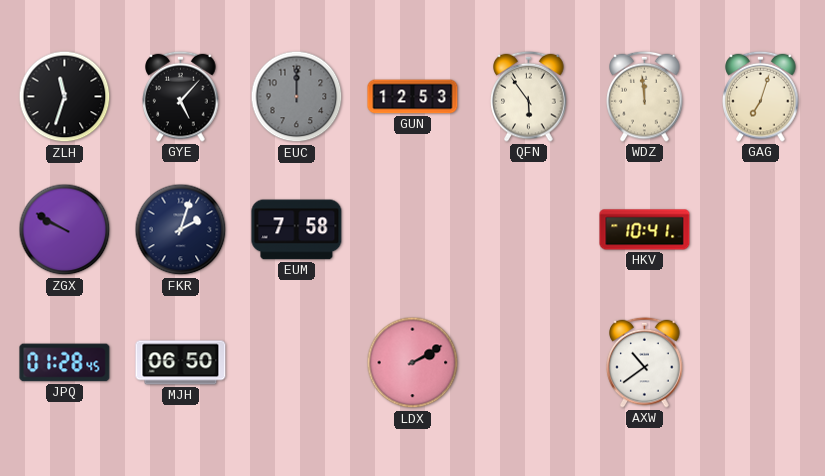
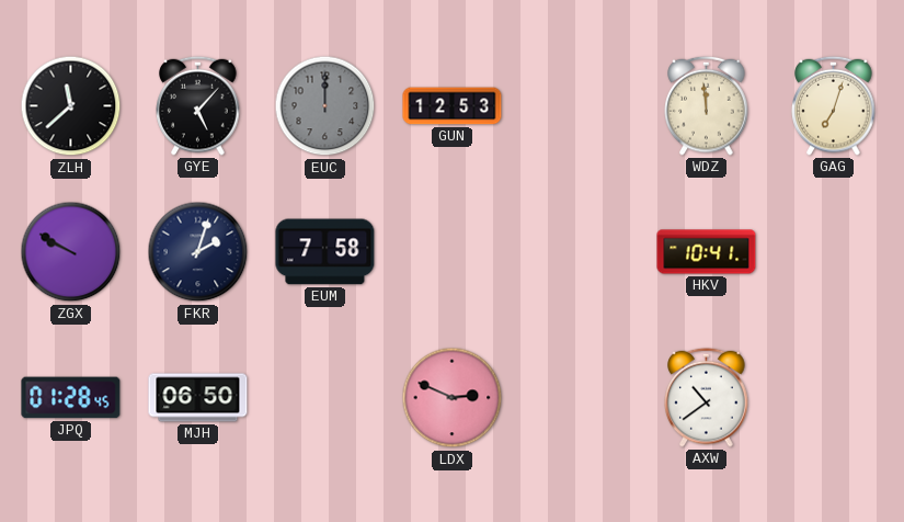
ZLH: 11:33 -> 11:38
QFN: 5:54 -> none
LDX: 2:10 -> 2:49
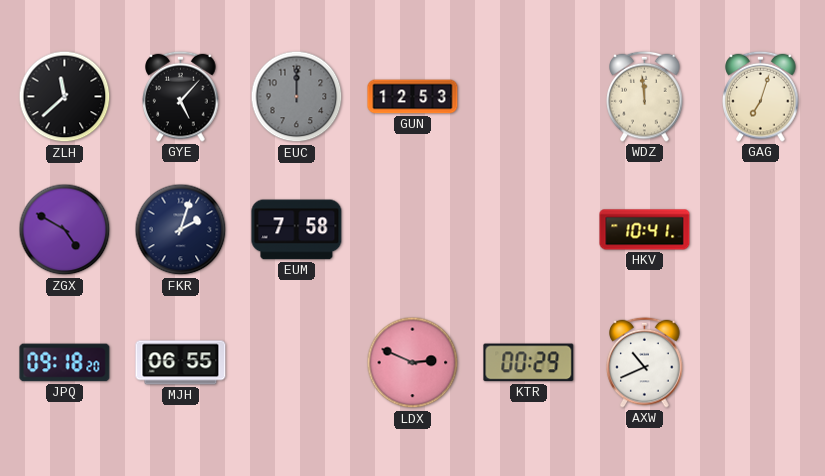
ZGX: 9:50 -> 4:50
JPQ: 01:28 -> 09:18
MJH: 06:50 -> 06:55
KTR: none -> 00:29
AXW: 10:39 -> 10:41
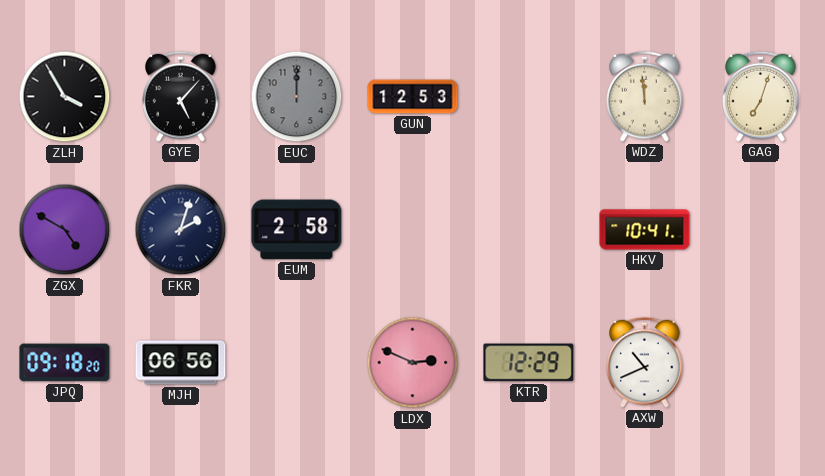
ZLH: 11:38 -> 3:55
EUM: 7:58 -> 2:58
MJH: 06:55 -> 06:56
KTR: 00:29 -> 12:29
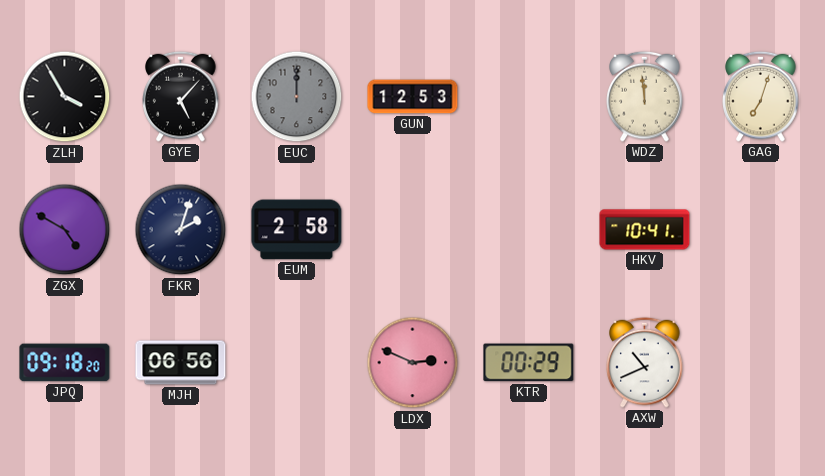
KTR: 12:29 -> 00:29
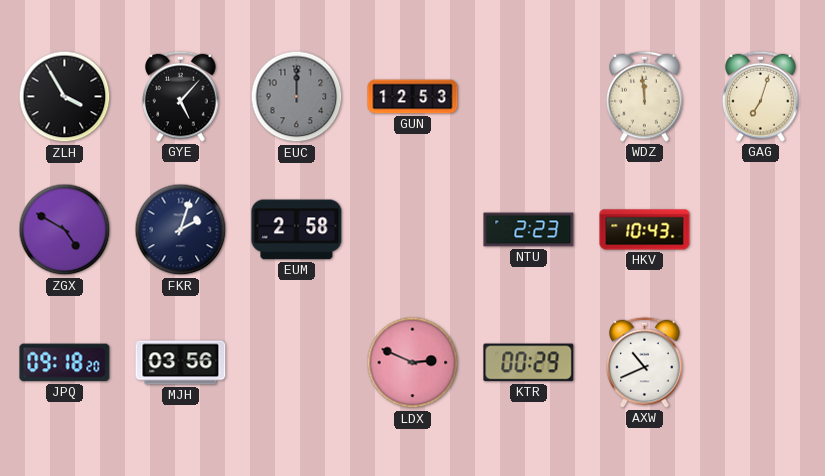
NTU: none -> 2:23
HKV: 10:41 -> 10:43
MJH: 06:56 -> 03:56
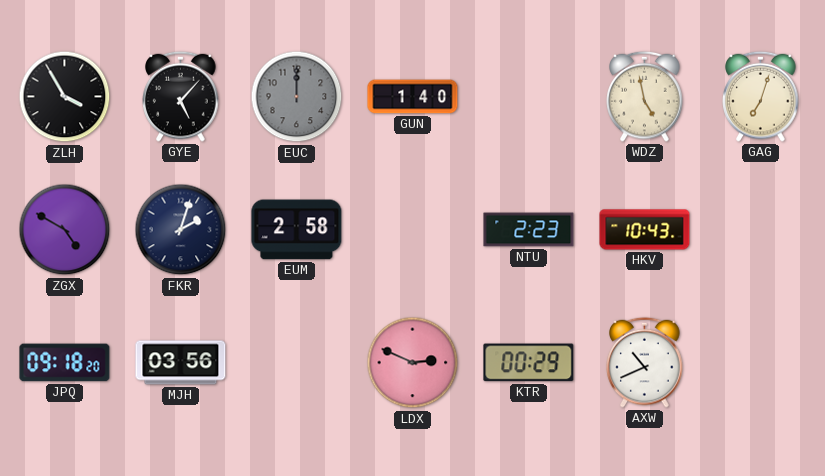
GUN: 12:53 -> 1:40
WDZ: 11:59 -> 4:58
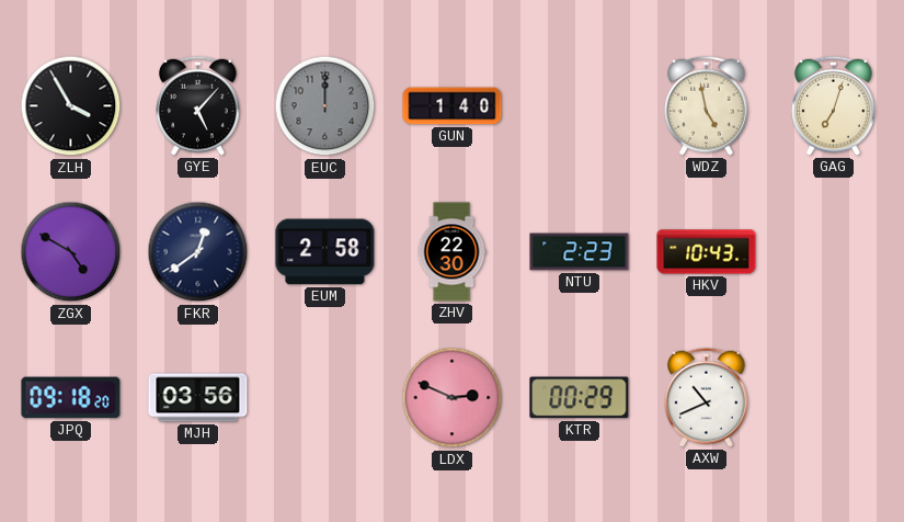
FKR: 2:03 -> 12:39
ZHV: none -> 22:30
